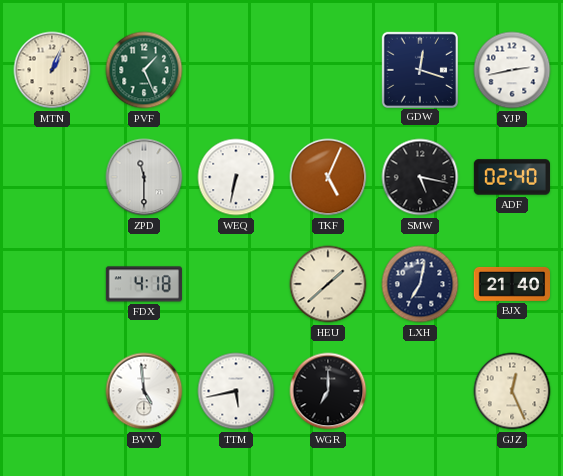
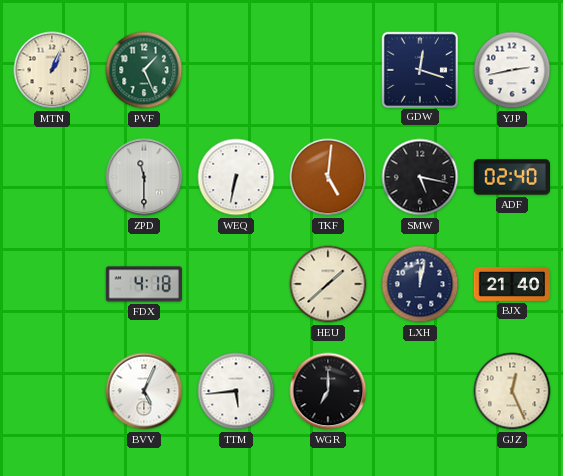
TKF: 5:04 -> 5:01
LXH: 7:02 -> 12:02
BVV: 4:59 -> 5:04
TTM: 5:43 -> 5:44
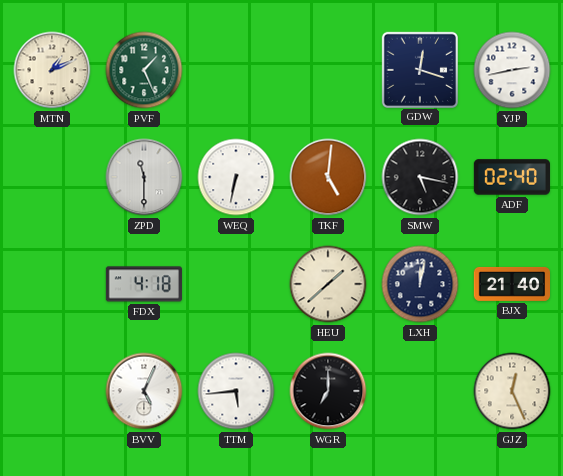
MTN: 1:04 -> 1:11
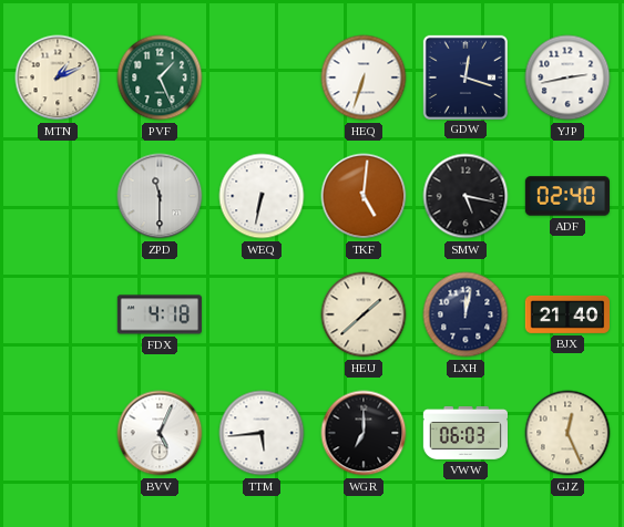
HEQ: none -> 6:33
VWW: none -> 06:03
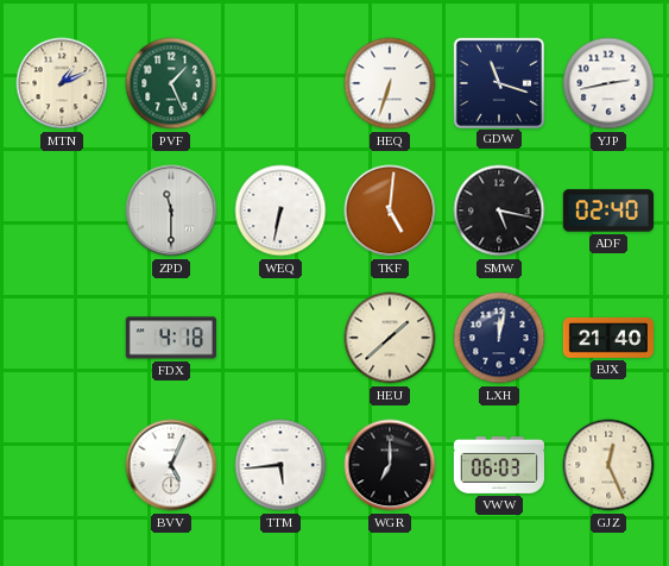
GDW: 12:18 -> 11:18
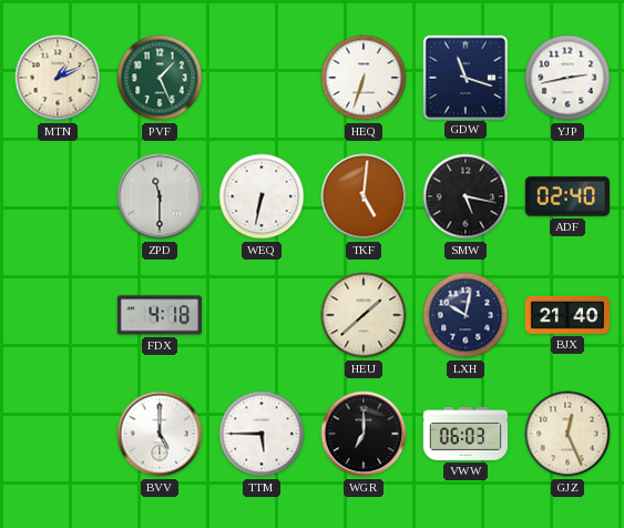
LXH: 12:02 -> 10:02
BVV: 5:04 -> 5:00
TTM: 5:44 -> 5:45
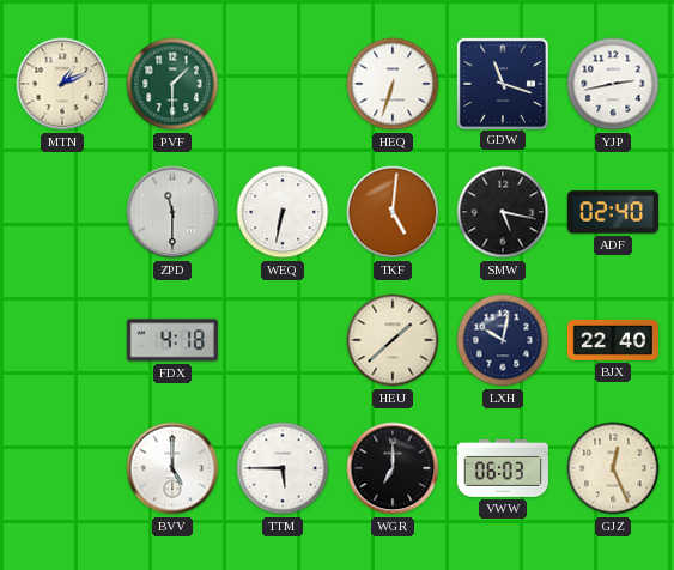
PVF: 1:26 -> 1:30
BJX: 21:40 -> 22:40
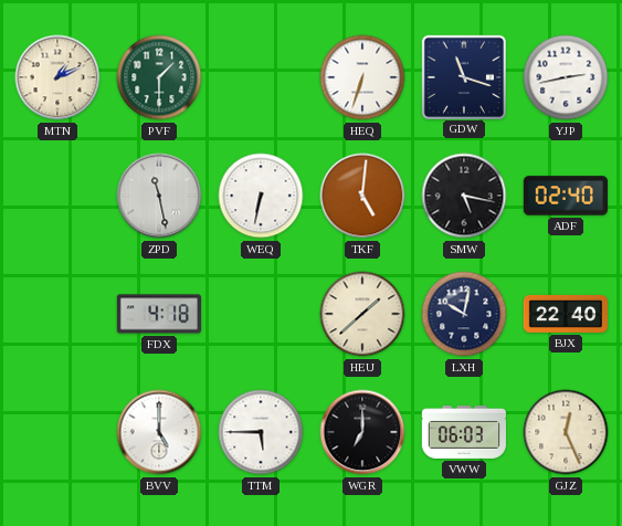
ZPD: 11:30 -> 11:28
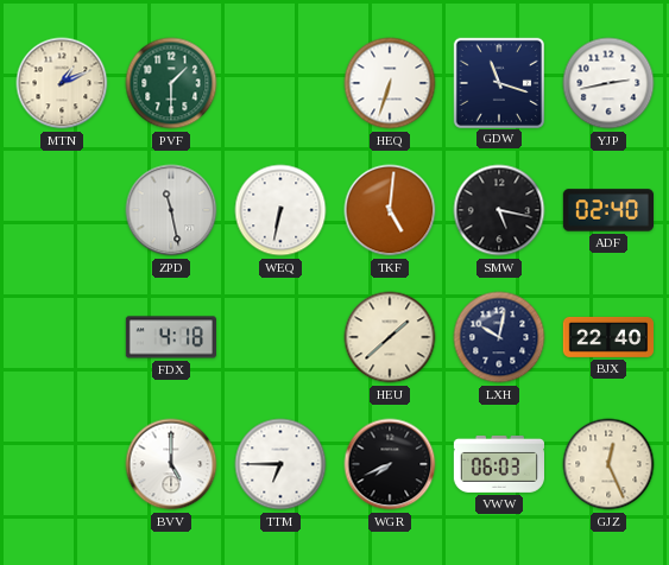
TTM: 5:45 -> 6:45
WGR: 7:00 -> 7:41
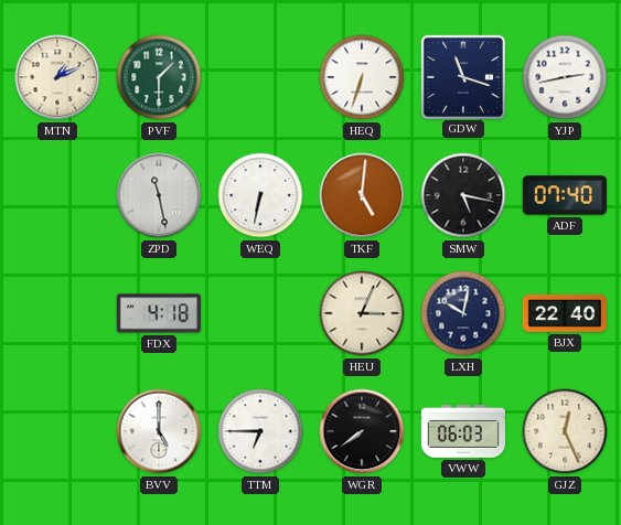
ADF: 02:40 -> 07:40
HEU: 1:38 -> 3:04
WGR: 7:41 -> 7:39
